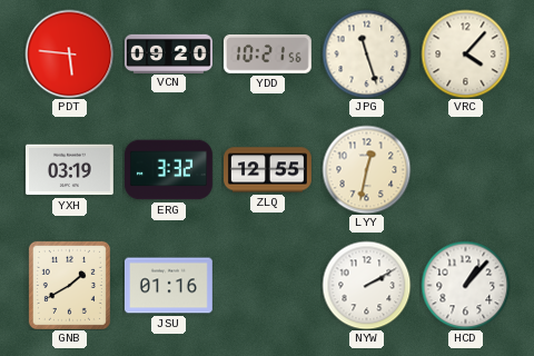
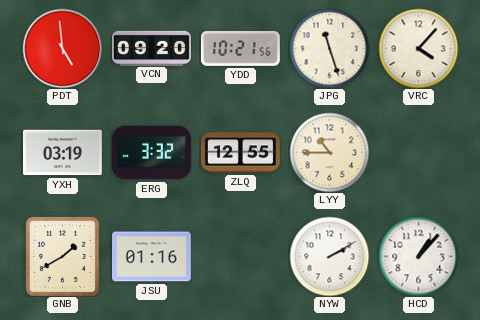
PDT: 5:46 -> 4:59
LYY: 12:32 -> 10:45
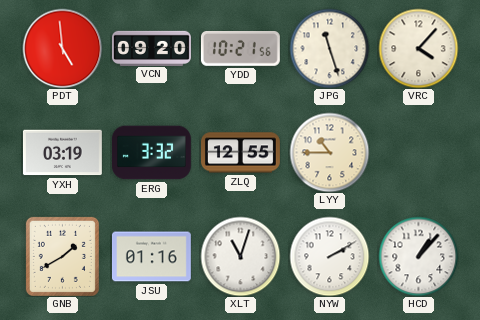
XLT: none -> 11:03
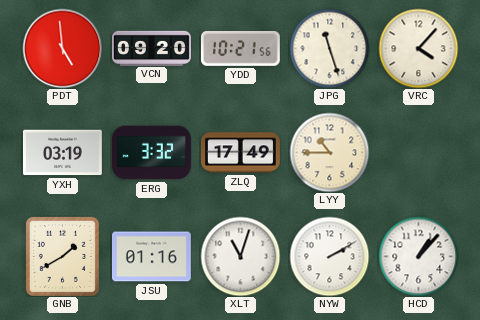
ZLQ: 12:55 -> 17:49
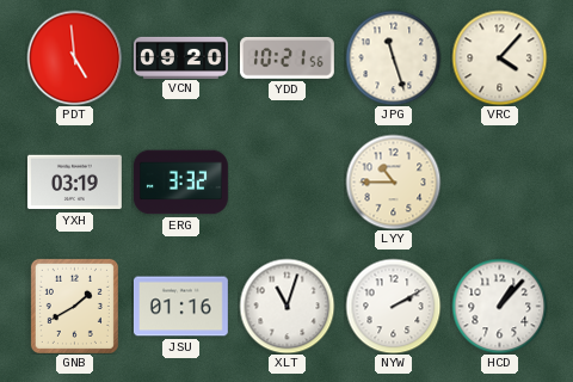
ZLQ: 17:49 -> none
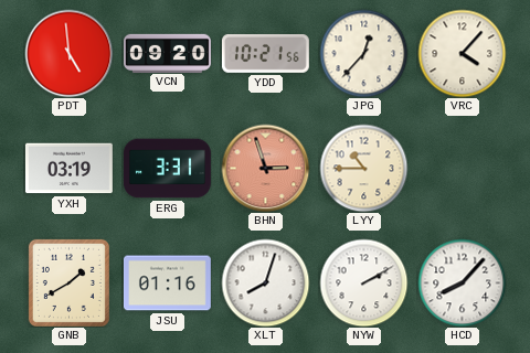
JPG: 11:27 -> 12:37
ERG: 3:32 -> 3:31
BHN: none -> 2:57
XLT: 11:03 -> 8:03
HCD: 1:07 -> 8:07
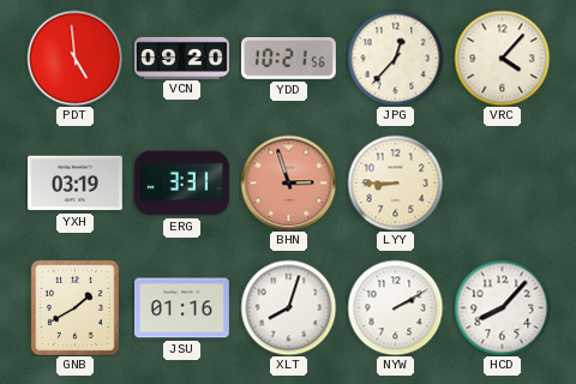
LYY: 10:45 -> 8:45
